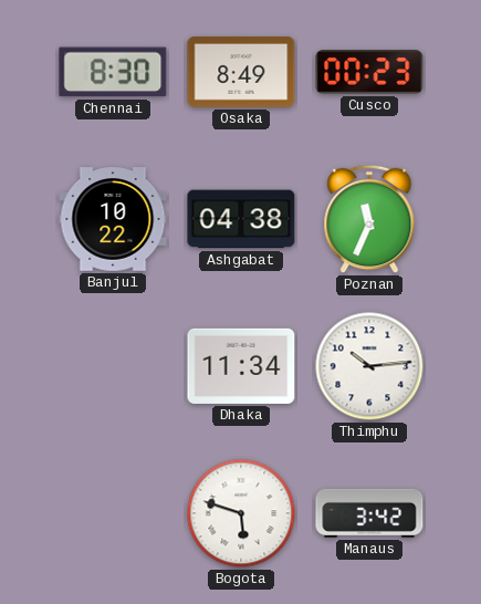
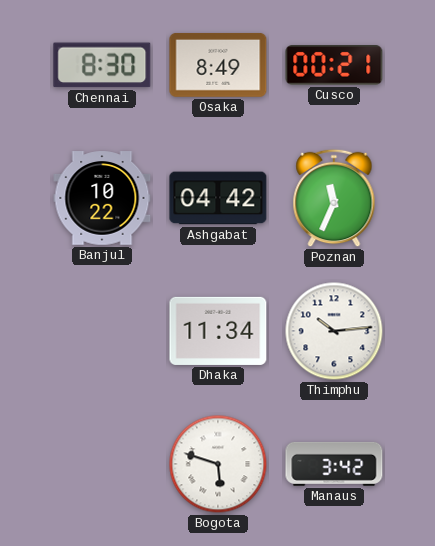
Cusco: 00:23 -> 00:21
Ashgabat: 04:38 -> 04:42
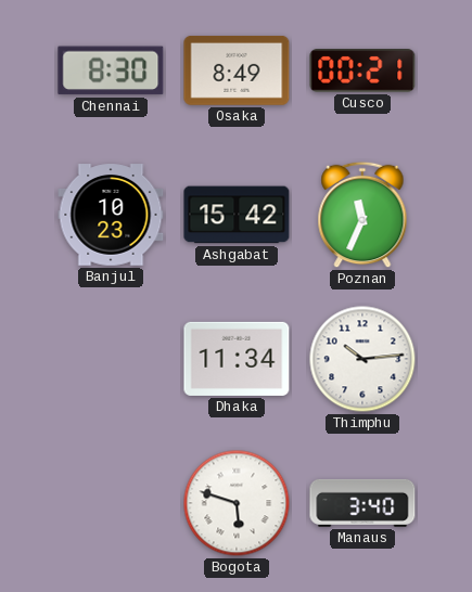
Banjul: 10:22 -> 10:23
Ashgabat: 04:42 -> 15:42
Manaus: 3:42 -> 3:40
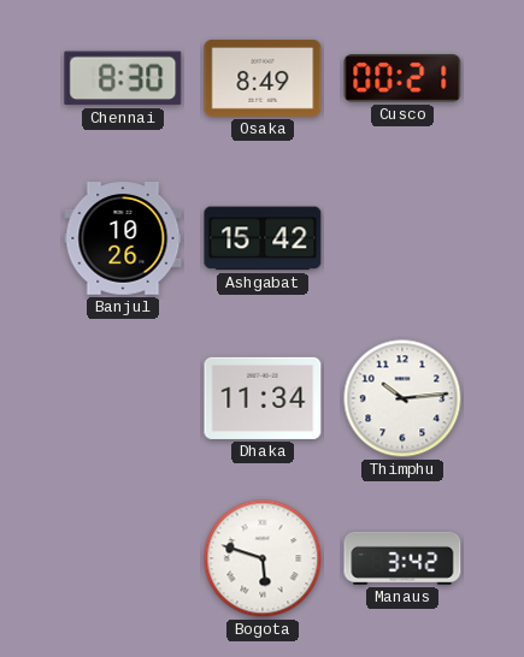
Banjul: 10:23 -> 10:26
Poznan: 11:34 -> none
Manaus: 3:40 -> 3:42
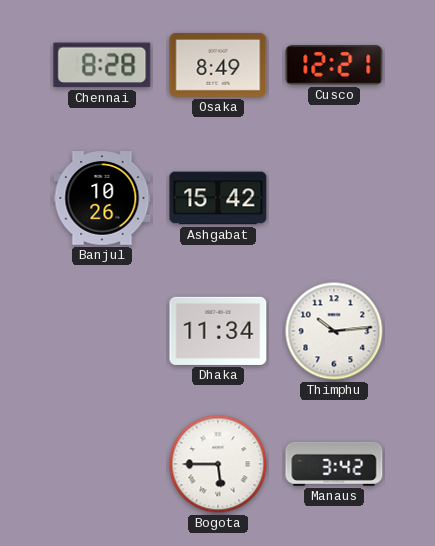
Chennai: 8:30 -> 8:28
Cusco: 00:21 -> 12:21
Bogota: 5:48 -> 5:45
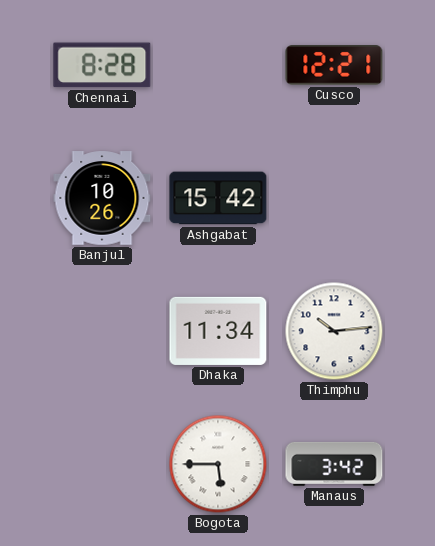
Osaka: 8:49 -> none
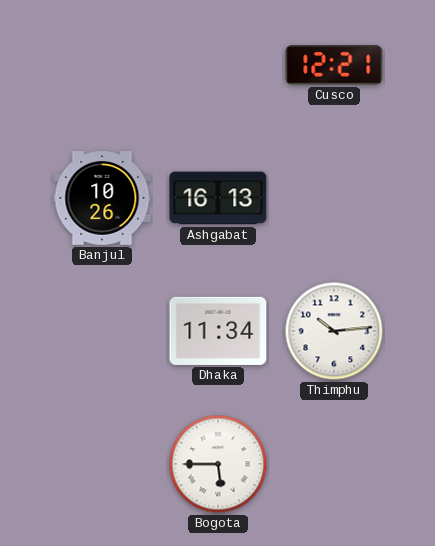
Chennai: 8:28 -> none
Ashgabat: 15:42 -> 16:13
Manaus: 3:42 -> none
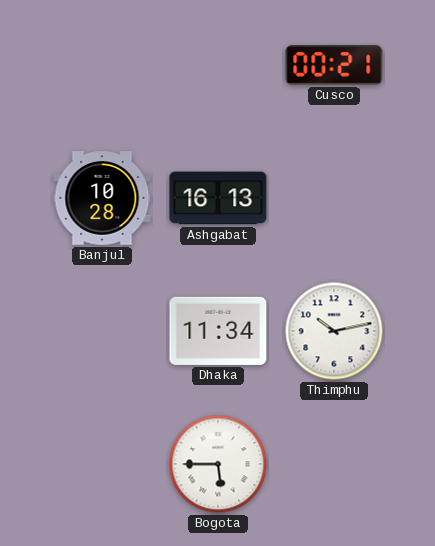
Cusco: 12:21 -> 00:21
Banjul: 10:26 -> 10:28
Thimphu: 10:14 -> 10:13
